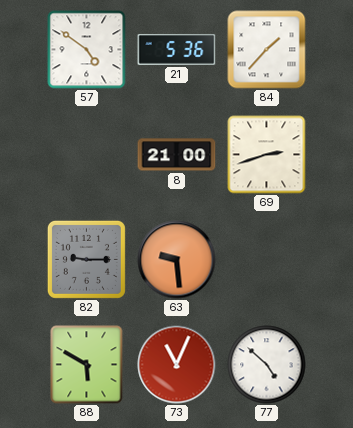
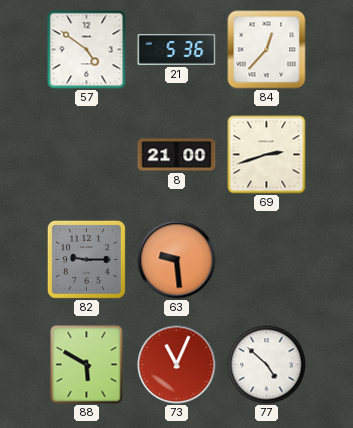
84: 1:37 -> 12:37
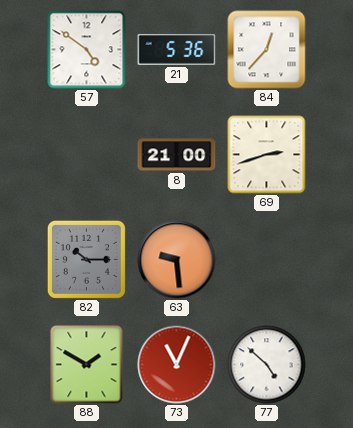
82: 9:15 -> 10:15
88: 5:50 -> 1:50
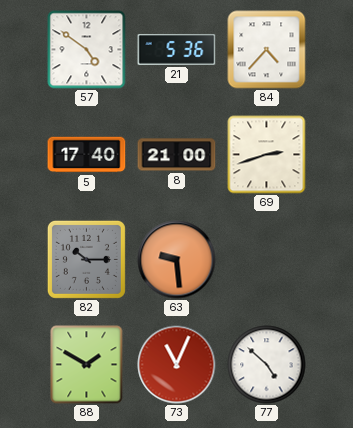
84: 12:37 -> 4:37
5: none -> 17:40
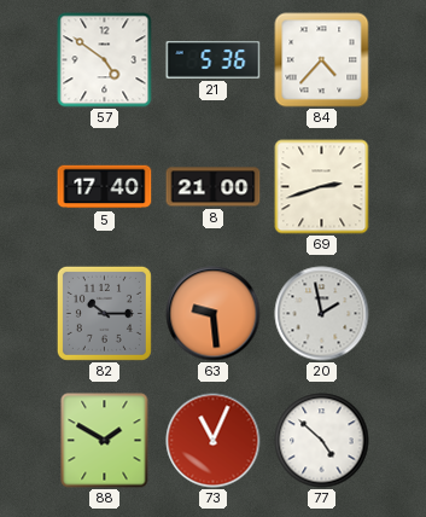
20: none -> 1:58
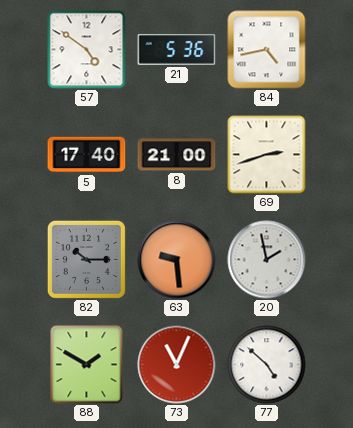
84: 4:37 -> 4:43
